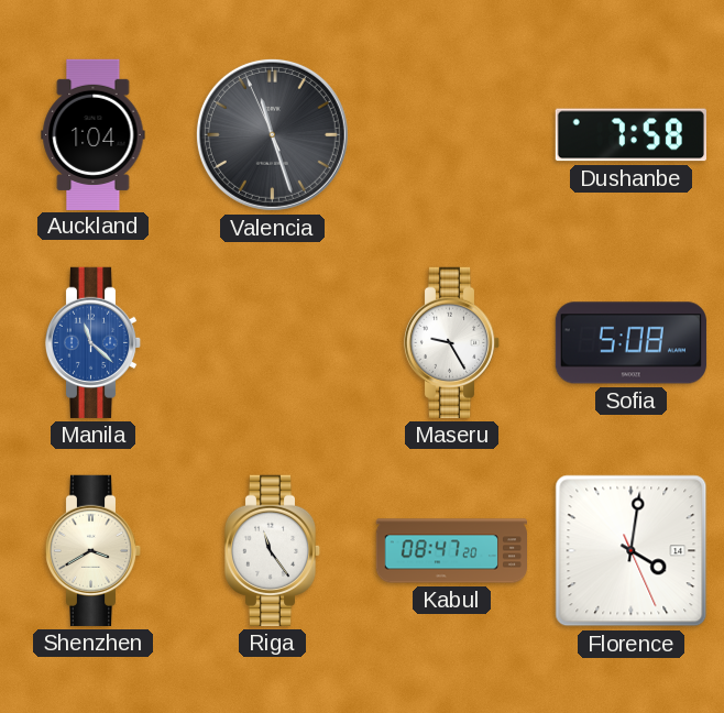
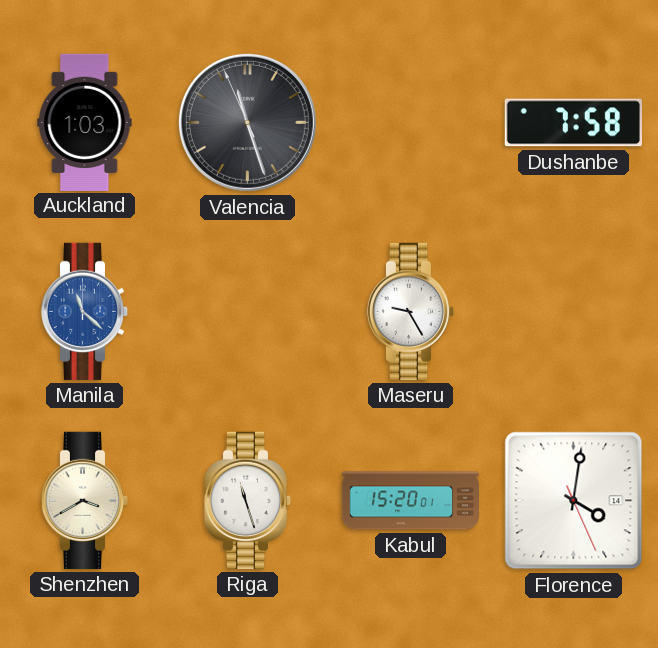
Auckland: 1:04 -> 1:03
Sofia: 5:08 -> none
Riga: 11:24 -> 11:27
Kabul: 08:47 -> 15:20
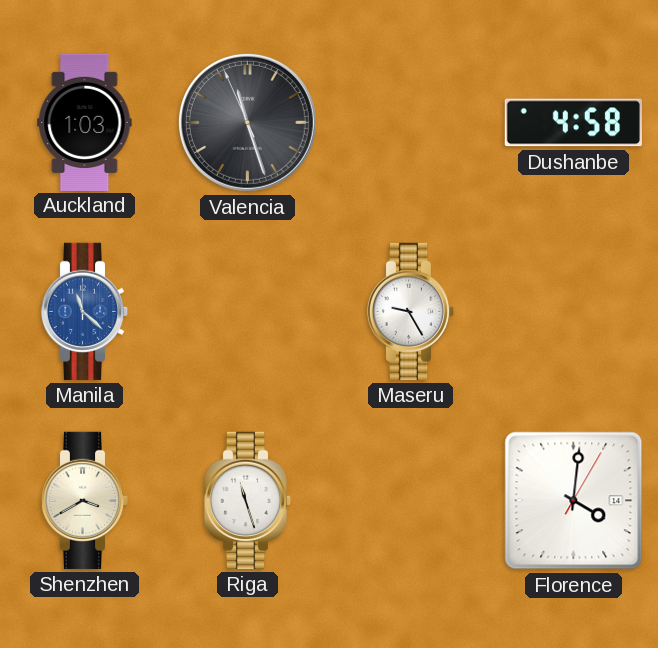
Dushanbe: 7:58 -> 4:58
Kabul: 15:20 -> none
Florence: 4:01:26 -> 4:01:05
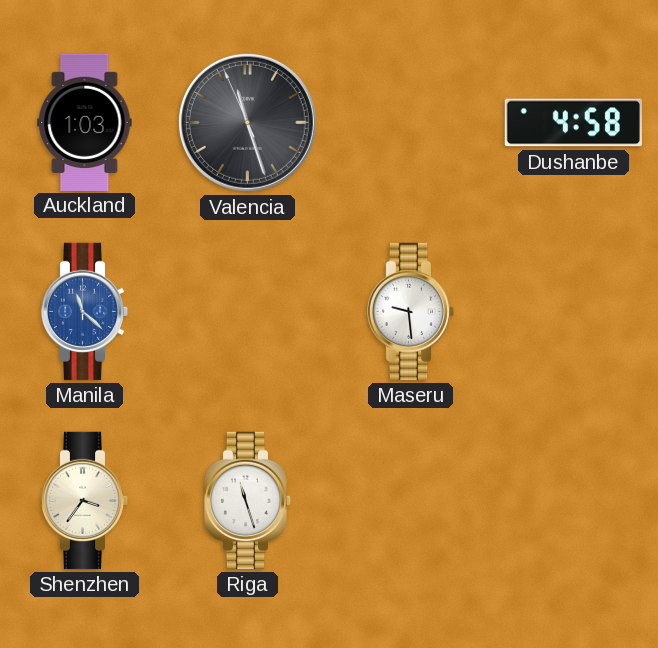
Maseru: 9:25 -> 9:29
Shenzhen: 3:40 -> 3:36
Florence: 4:01 -> none
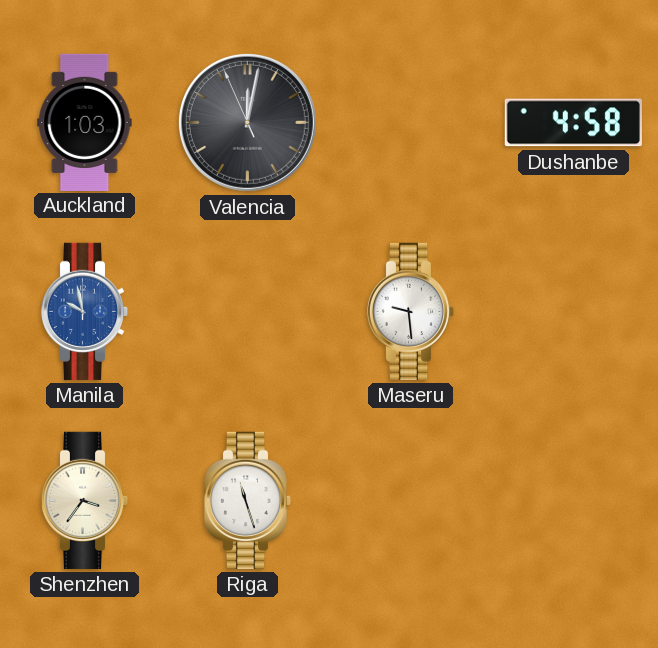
Valencia: 11:26 -> 12:01
Manila: 11:22 -> 9:58
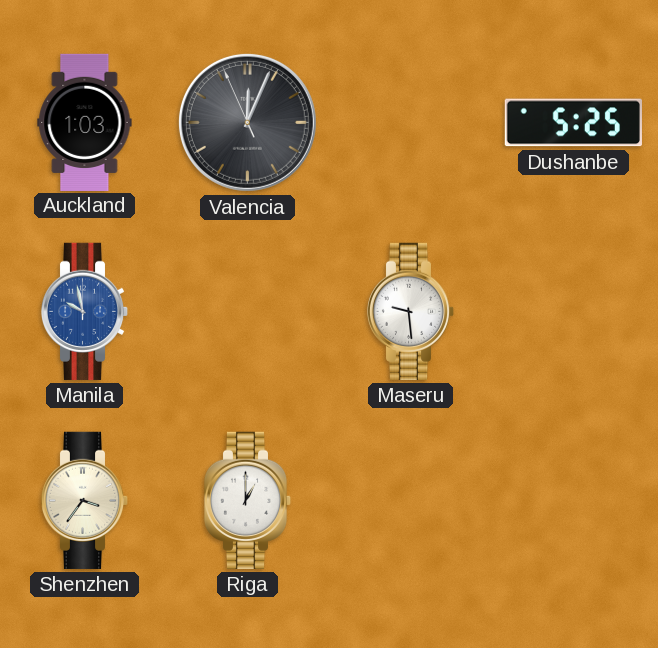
Valencia: 12:01 -> 12:03
Dushanbe: 4:58 -> 5:25
Riga: 11:27 -> 1:00
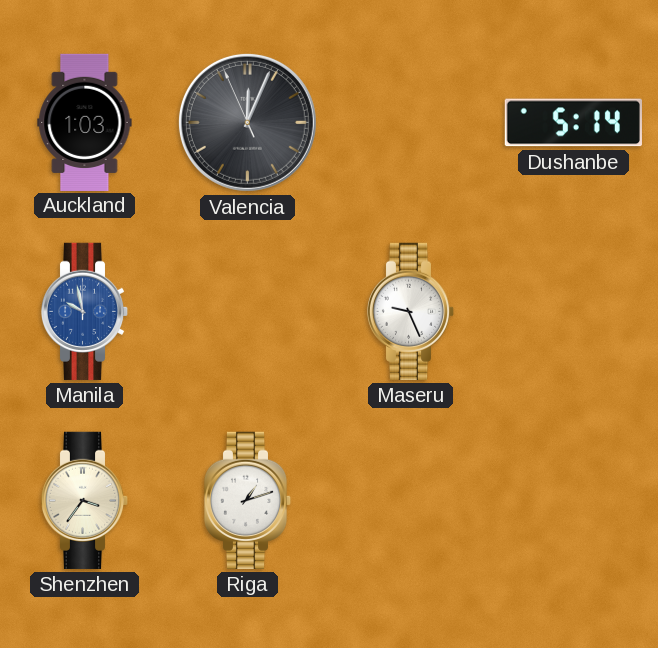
Dushanbe: 5:25 -> 5:14
Maseru: 9:29 -> 9:26
Riga: 1:00 -> 1:12
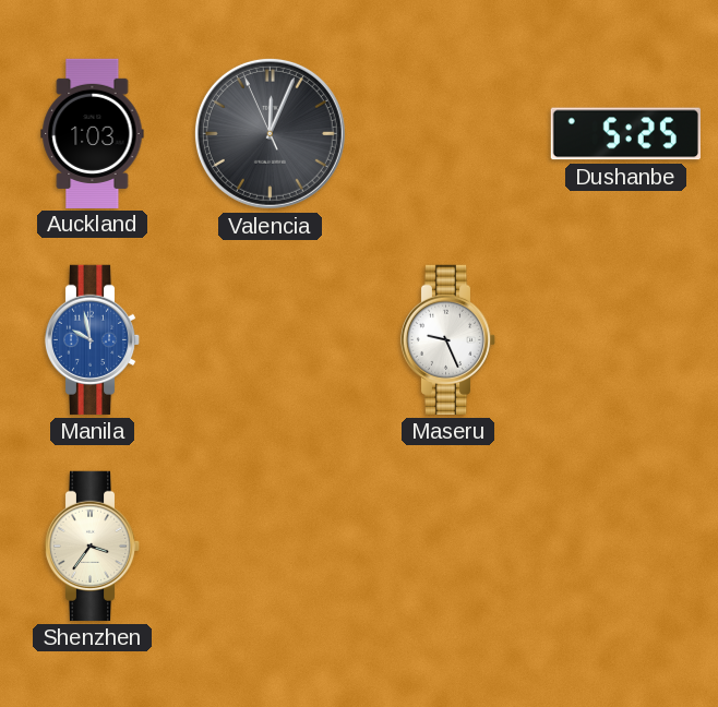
Dushanbe: 5:14 -> 5:25
Riga: 1:12 -> none
